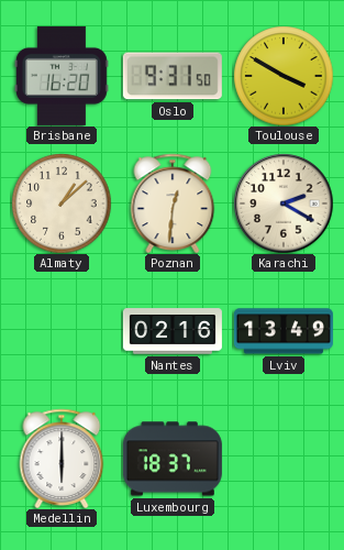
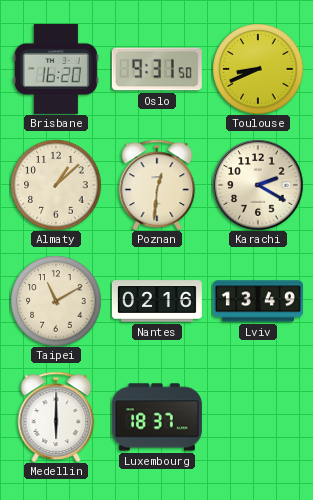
Toulouse: 3:50 -> 8:41
Taipei: none -> 11:10
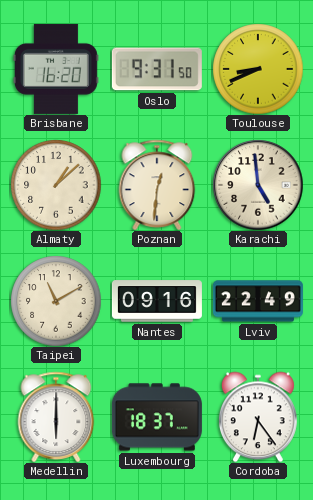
Karachi: 2:20 -> 4:59
Nantes: 02:16 -> 09:16
Lviv: 13:49 -> 22:49
Cordoba: none -> 6:24
